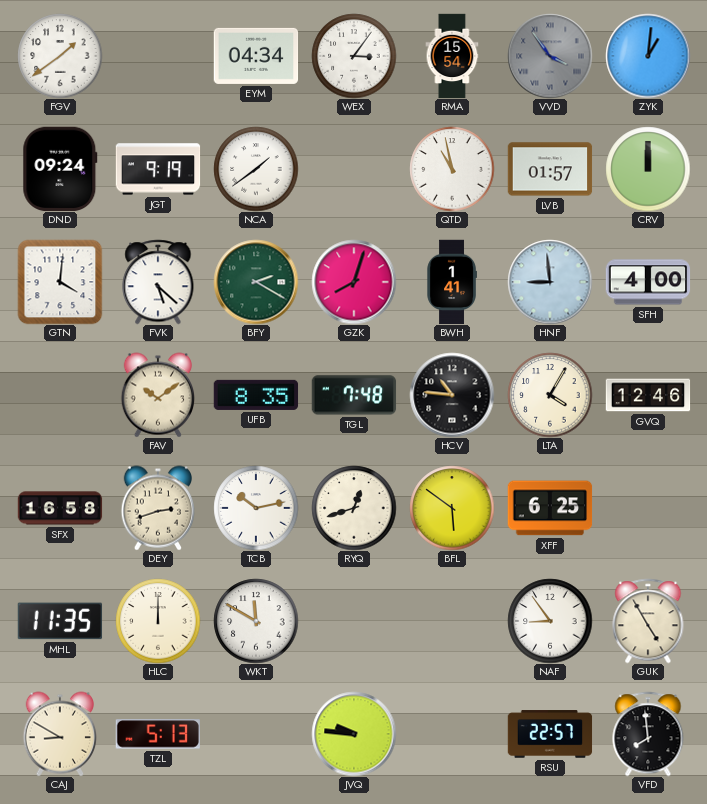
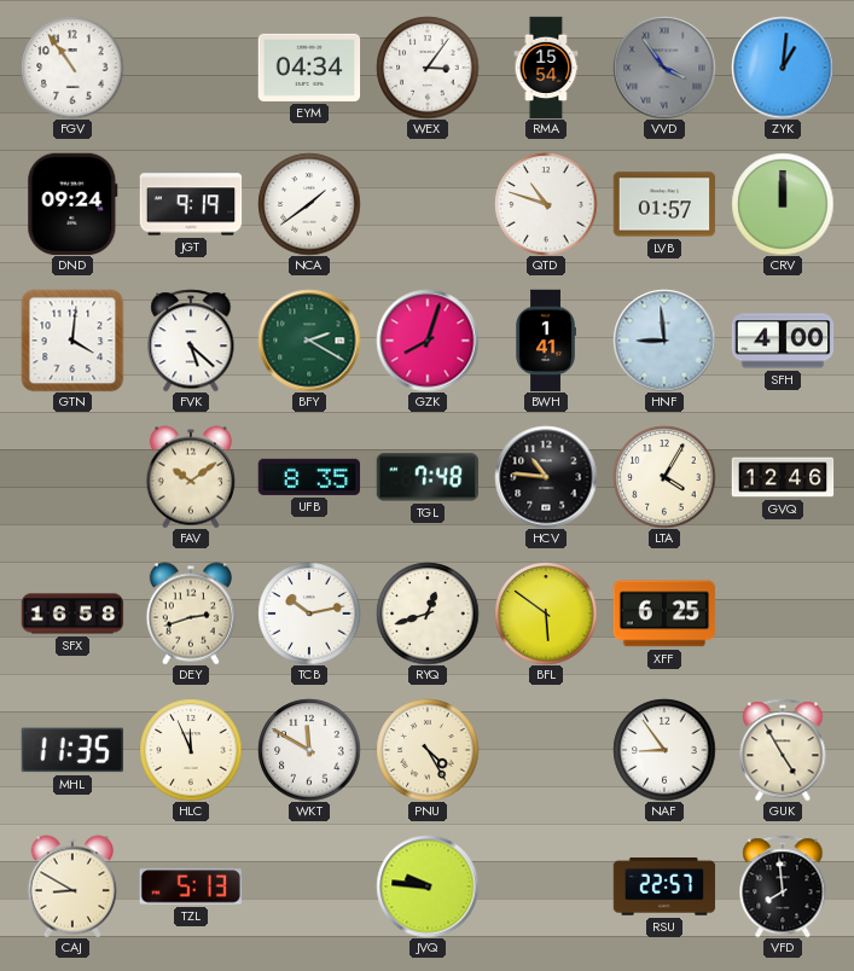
FGV: 1:39 -> 10:54
QTD: 10:58 -> 10:48
HLC: 12:00 -> 11:56
PNU: none -> 4:25
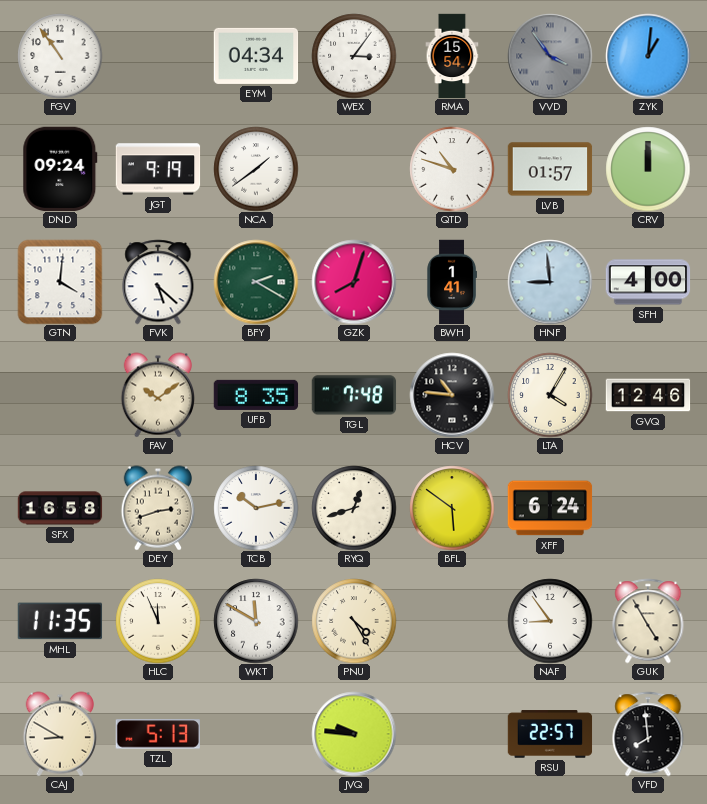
XFF: 6:25 -> 6:24
